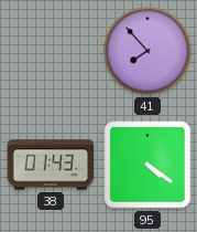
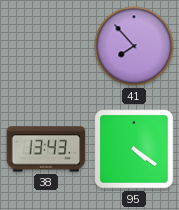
38: 01:43 -> 13:43
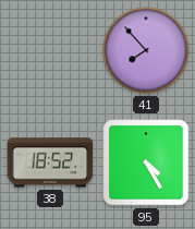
38: 13:43 -> 18:52
95: 4:21 -> 4:25
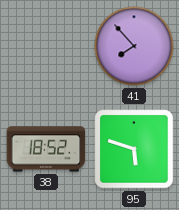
95: 4:25 -> 5:48
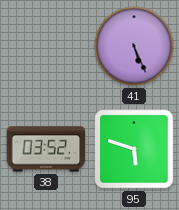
41: 7:53 -> 5:26
38: 18:52 -> 03:52
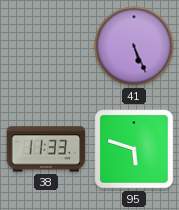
38: 03:52 -> 11:33
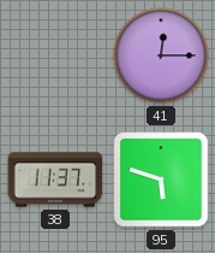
41: 5:26 -> 12:15
38: 11:33 -> 11:37
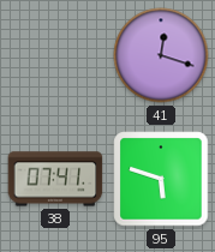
41: 12:15 -> 12:18
38: 11:37 -> 07:41
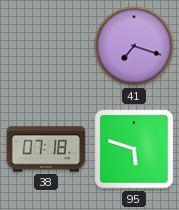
41: 12:18 -> 7:18
38: 07:41 -> 07:18
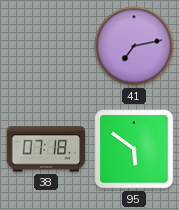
41: 7:18 -> 7:13
95: 5:48 -> 5:51
